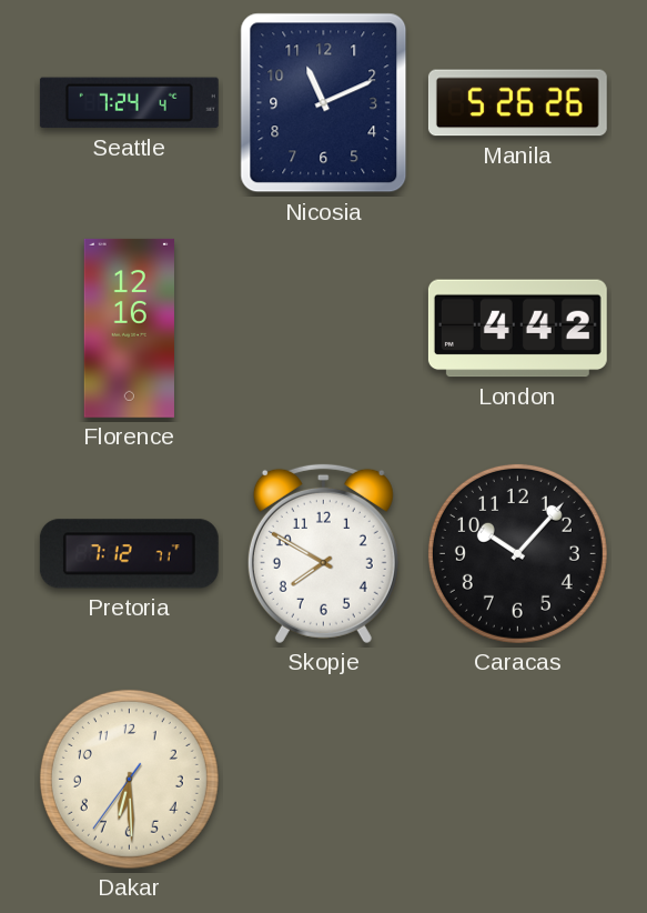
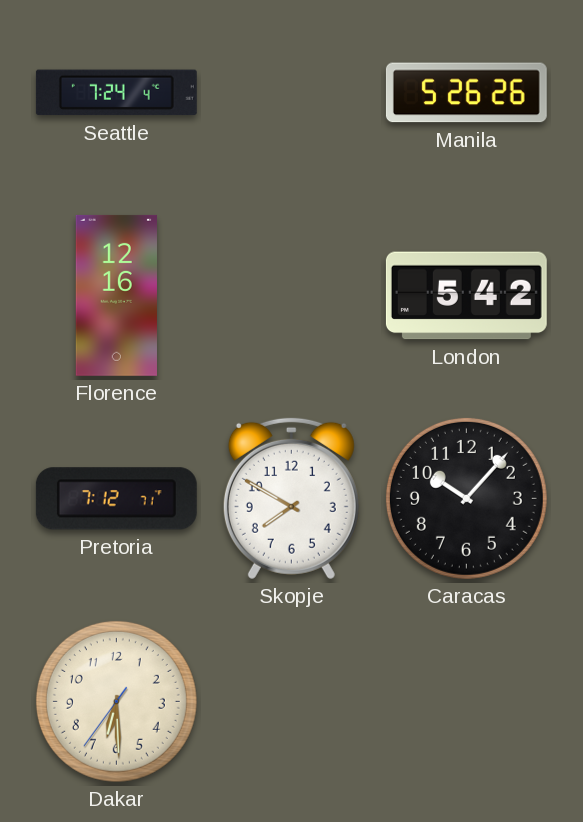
Nicosia: 11:11 -> none
London: 4:42 -> 5:42
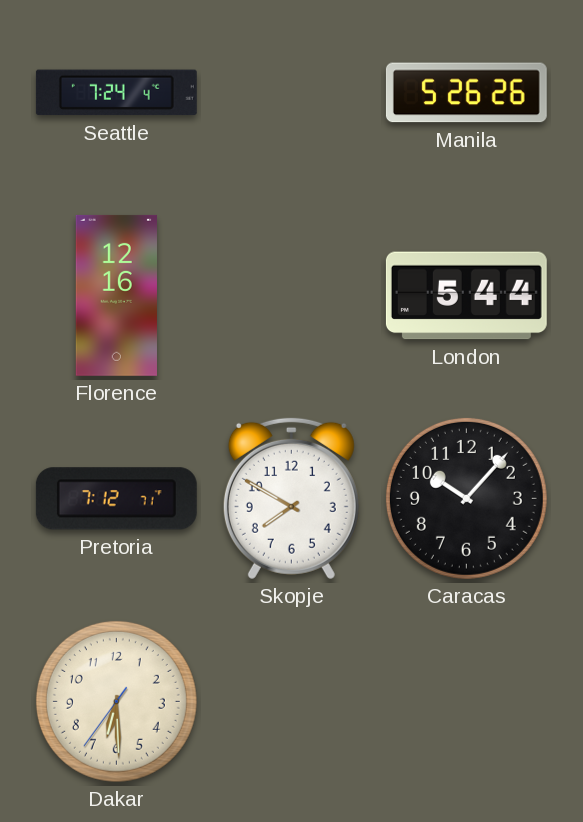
London: 5:42 -> 5:44
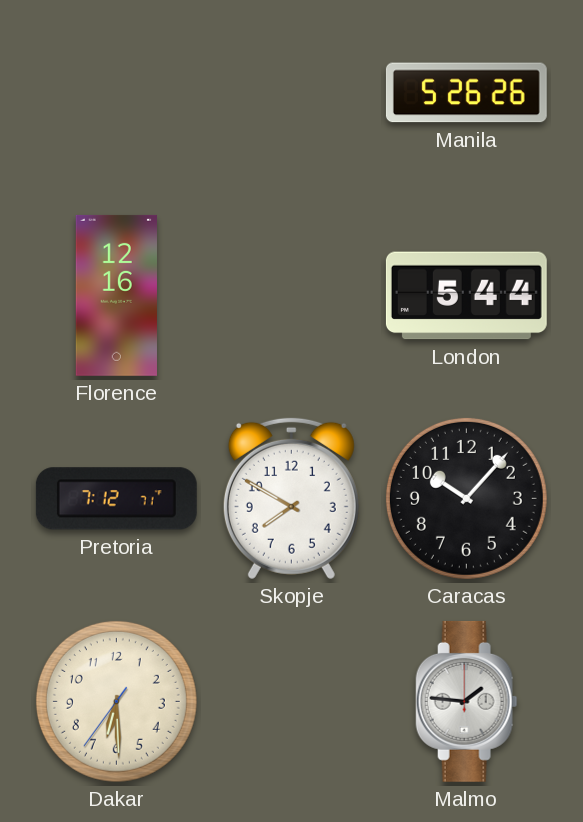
Seattle: 7:24 -> none
Malmo: none -> 1:46
